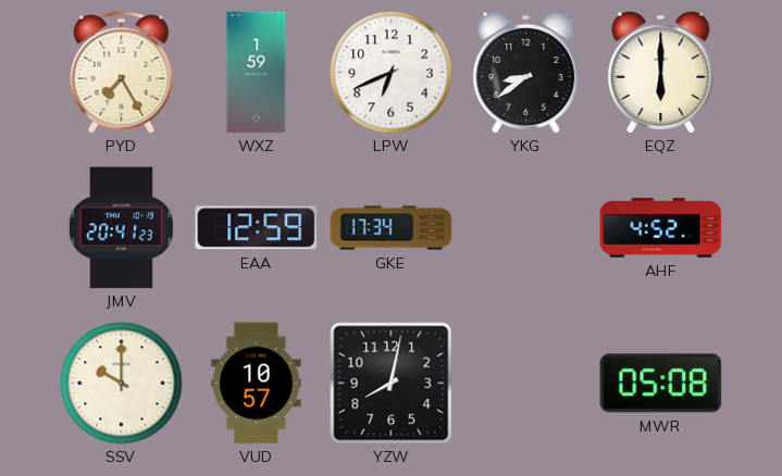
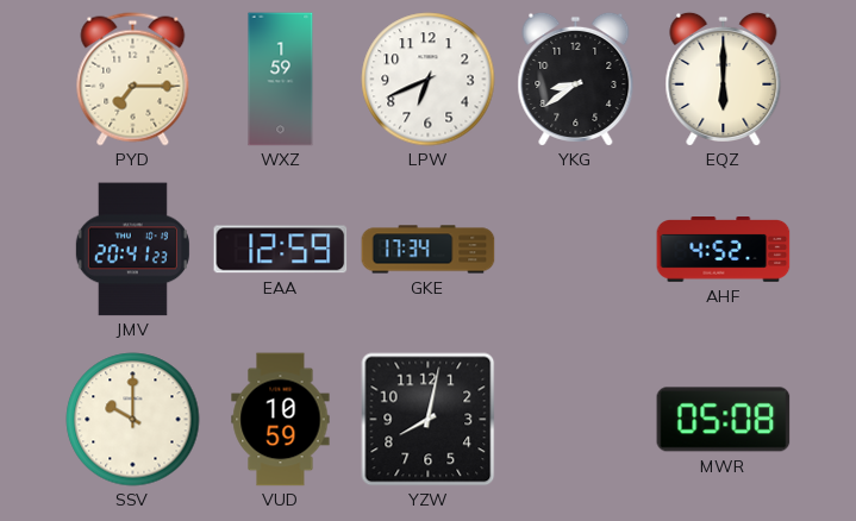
PYD: 7:25 -> 7:15
VUD: 10:57 -> 10:59
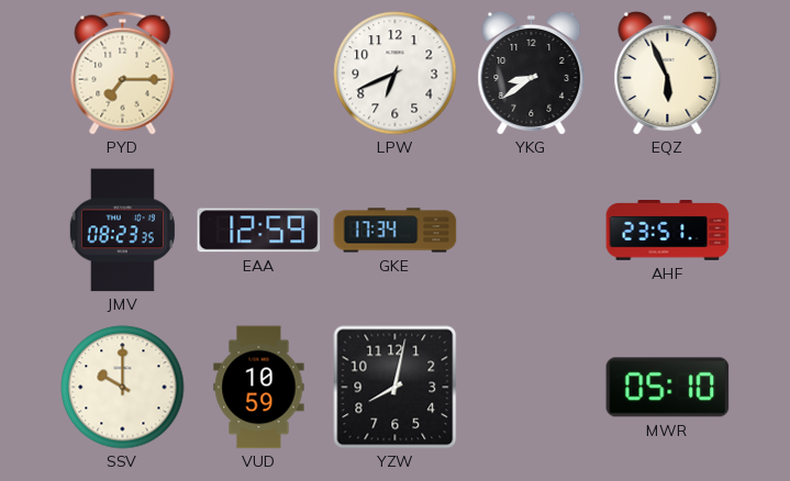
WXZ: 1:59 -> none
EQZ: 6:00 -> 5:56
JMV: 20:41 -> 08:23
AHF: 4:52 -> 23:51
MWR: 05:08 -> 05:10
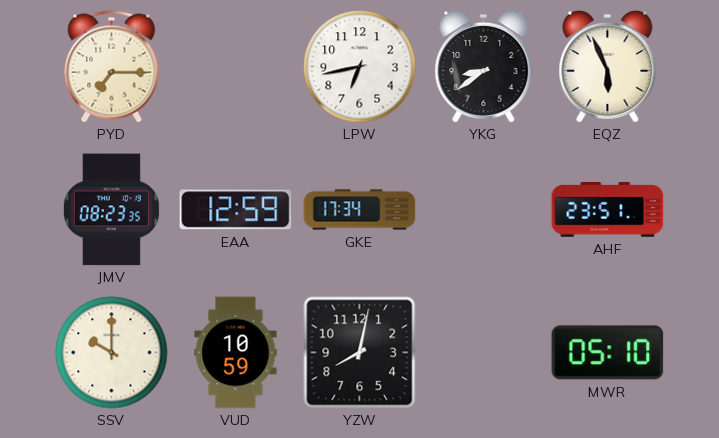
LPW: 6:41 -> 6:43
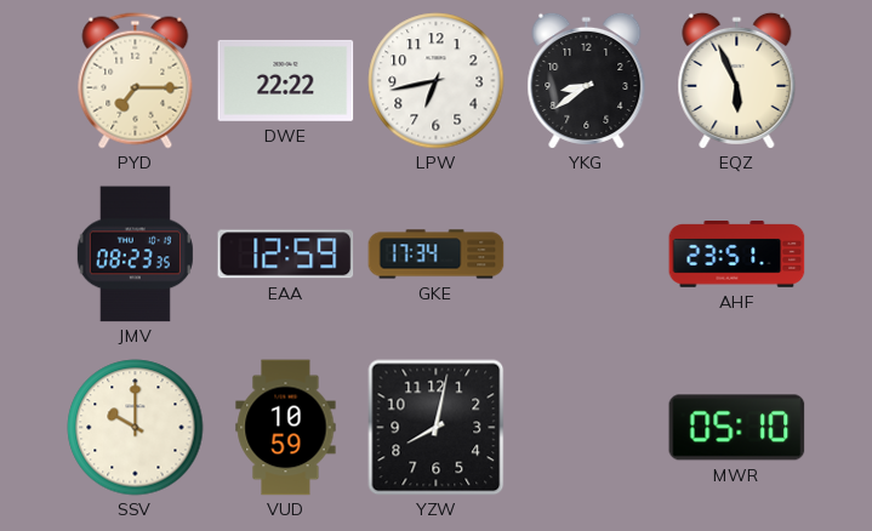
DWE: none -> 22:22
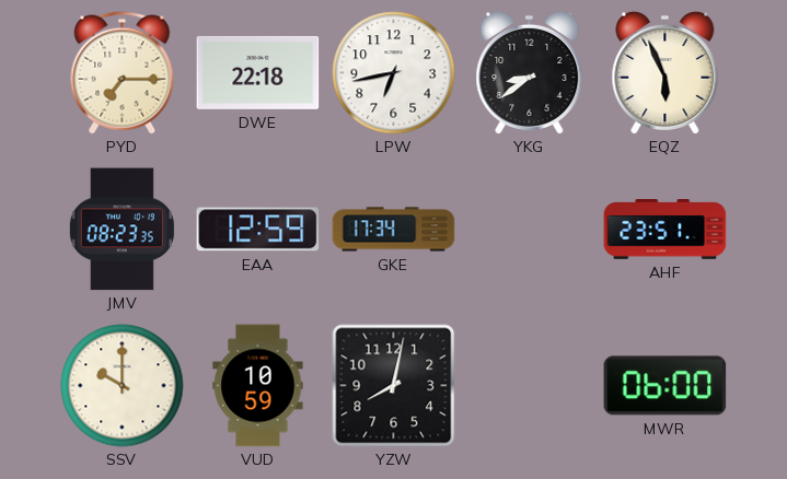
DWE: 22:22 -> 22:18
MWR: 05:10 -> 06:00
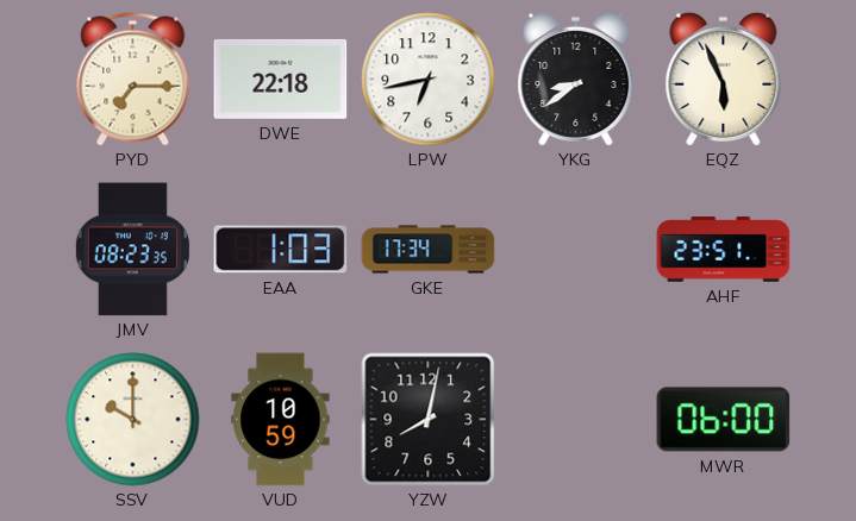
EAA: 12:59 -> 1:03
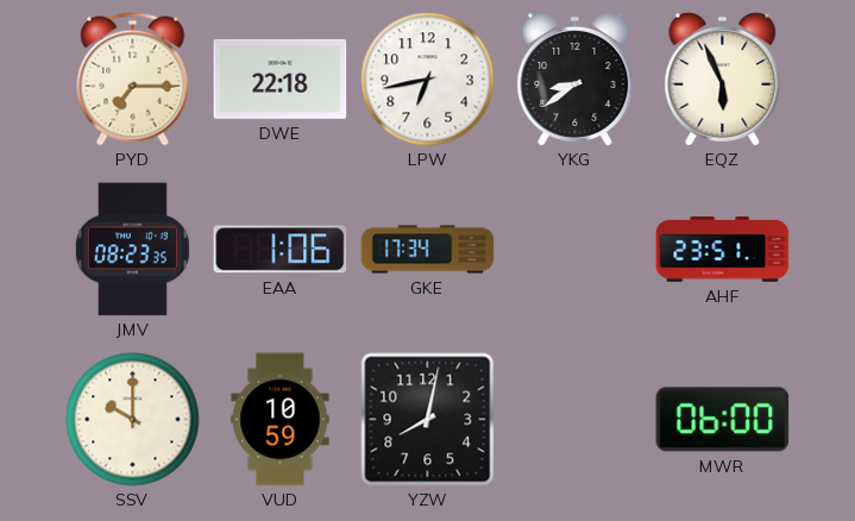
EAA: 1:03 -> 1:06
